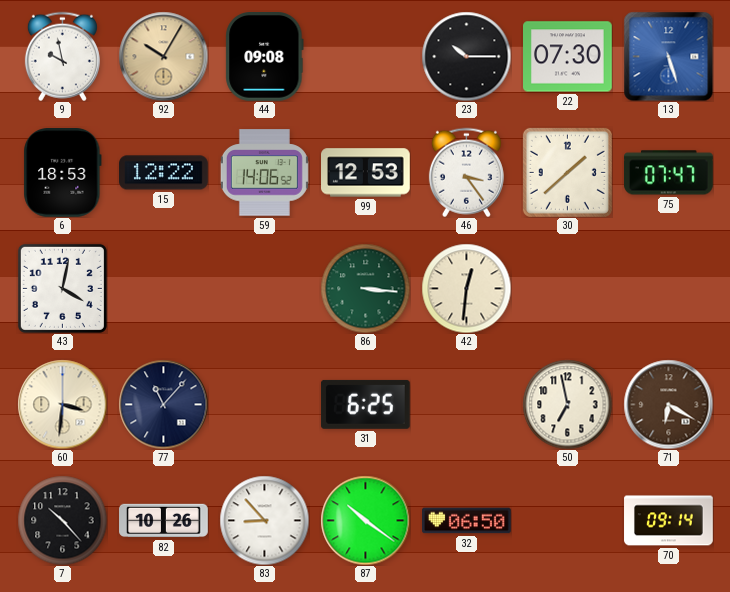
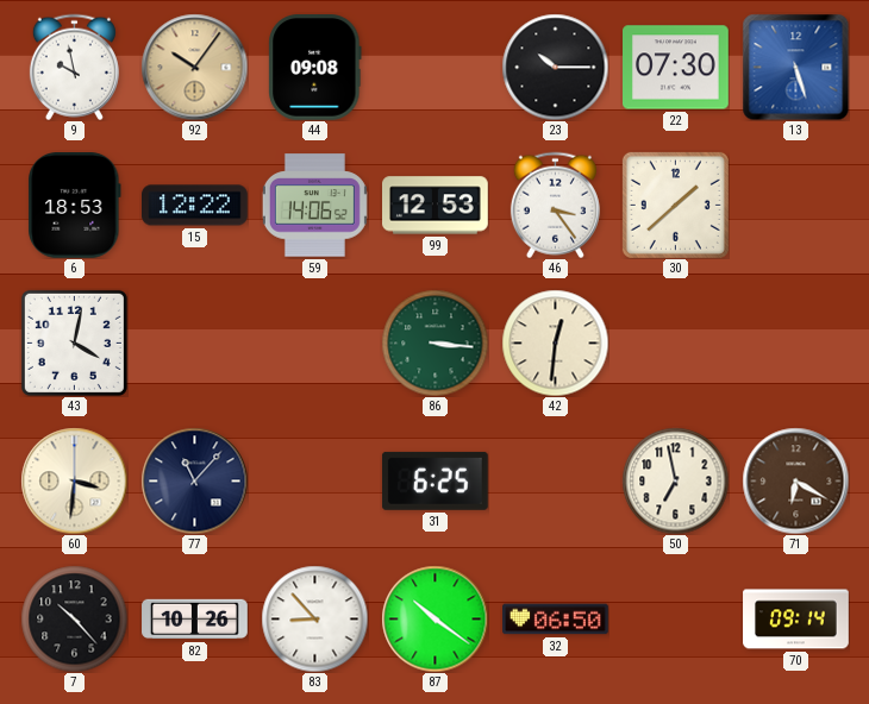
92: 10:05 -> 10:06
75: 07:47 -> none
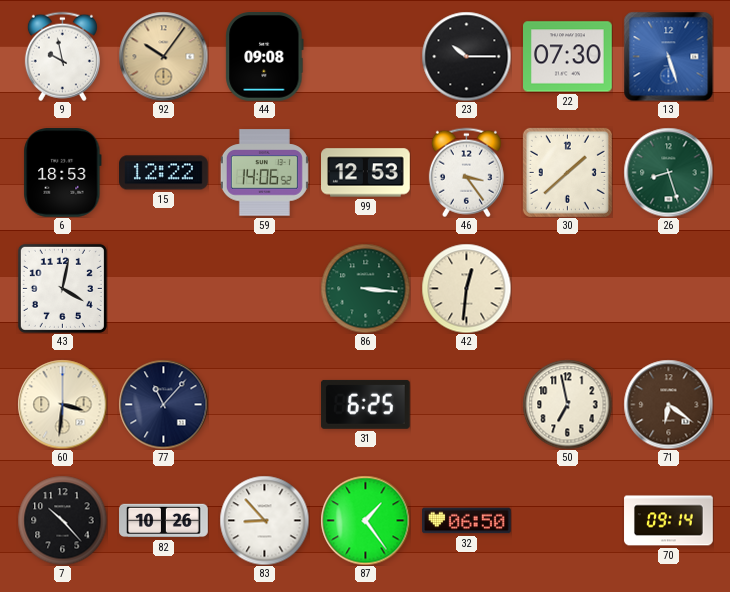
26: none -> 8:27
71: 6:20 -> 6:21
87: 10:21 -> 1:24
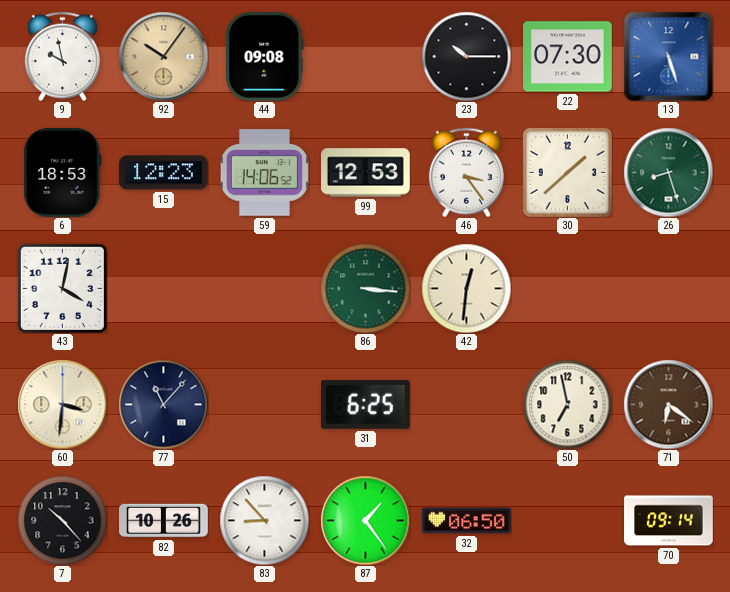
15: 12:22 -> 12:23
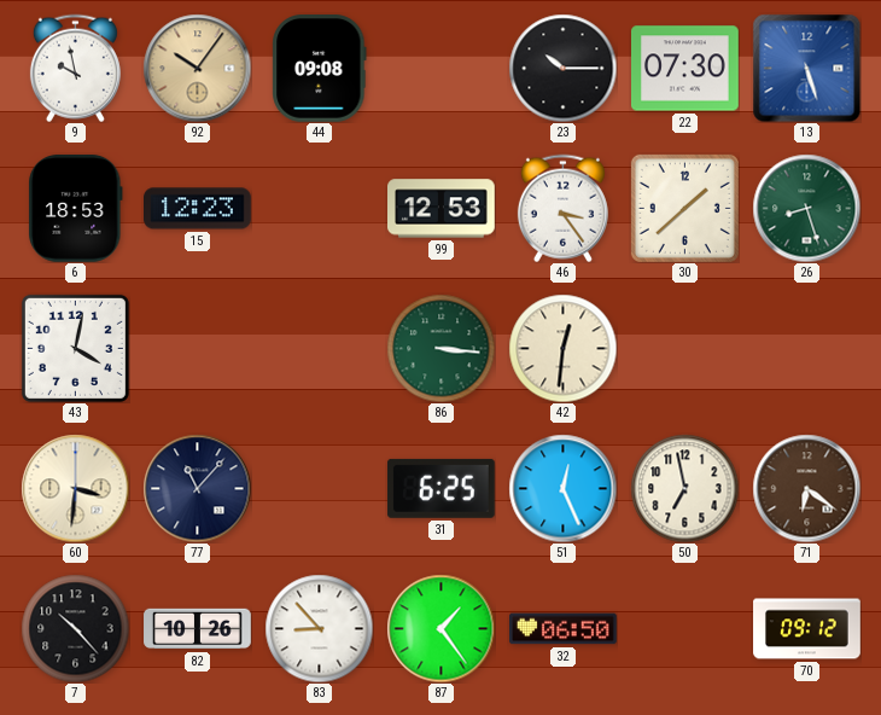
59: 14:06 -> none
51: none -> 12:26
70: 09:14 -> 09:12
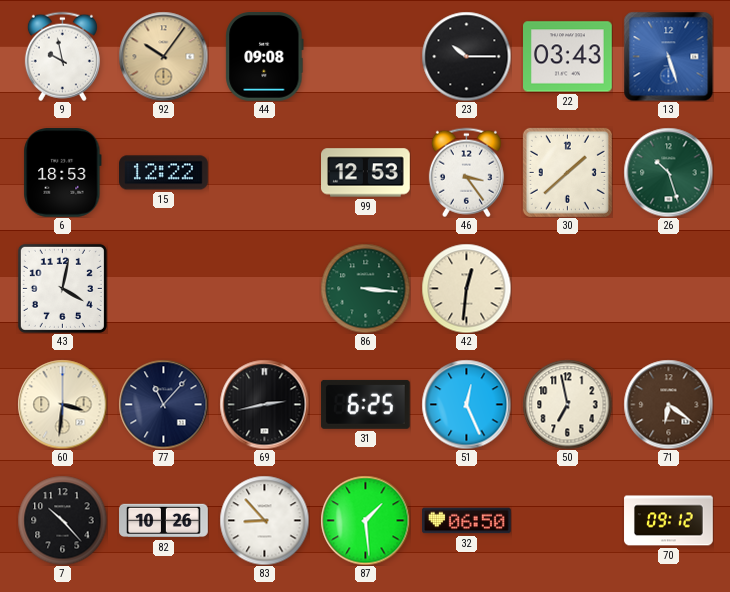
22: 07:30 -> 03:43
15: 12:23 -> 12:22
26: 8:27 -> 10:27
69: none -> 2:43
87: 1:24 -> 1:29
